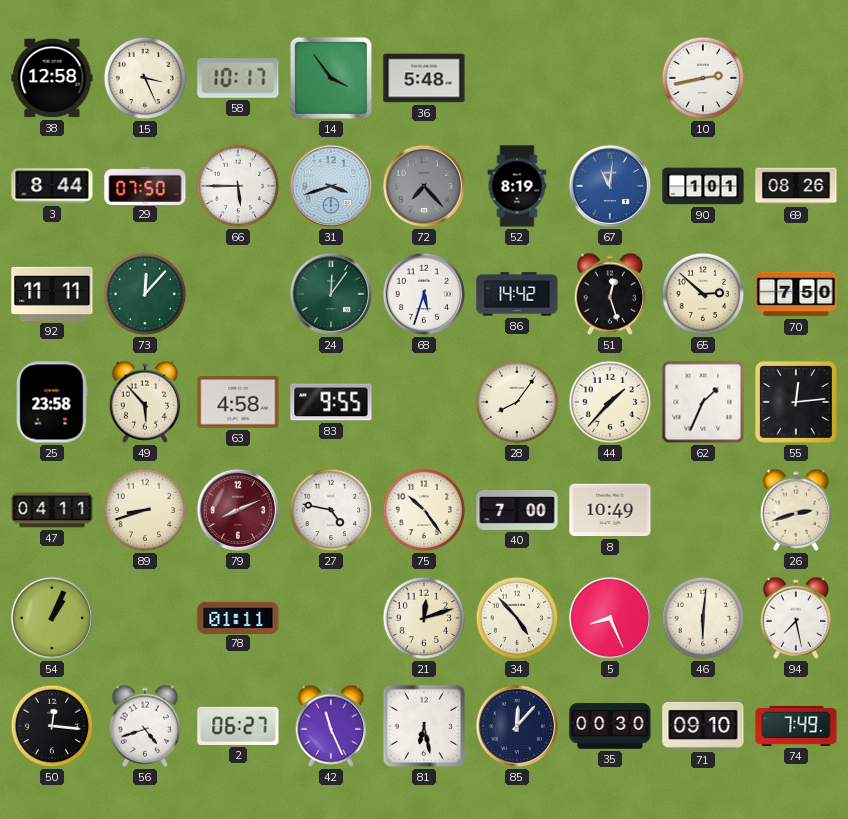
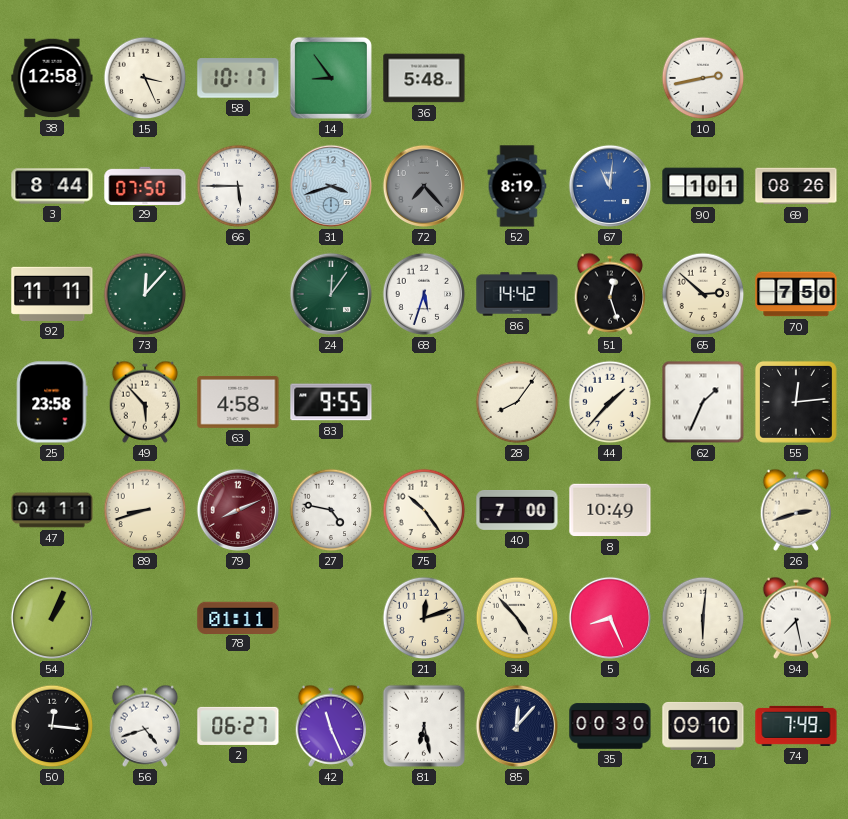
14: 3:54 -> 8:54
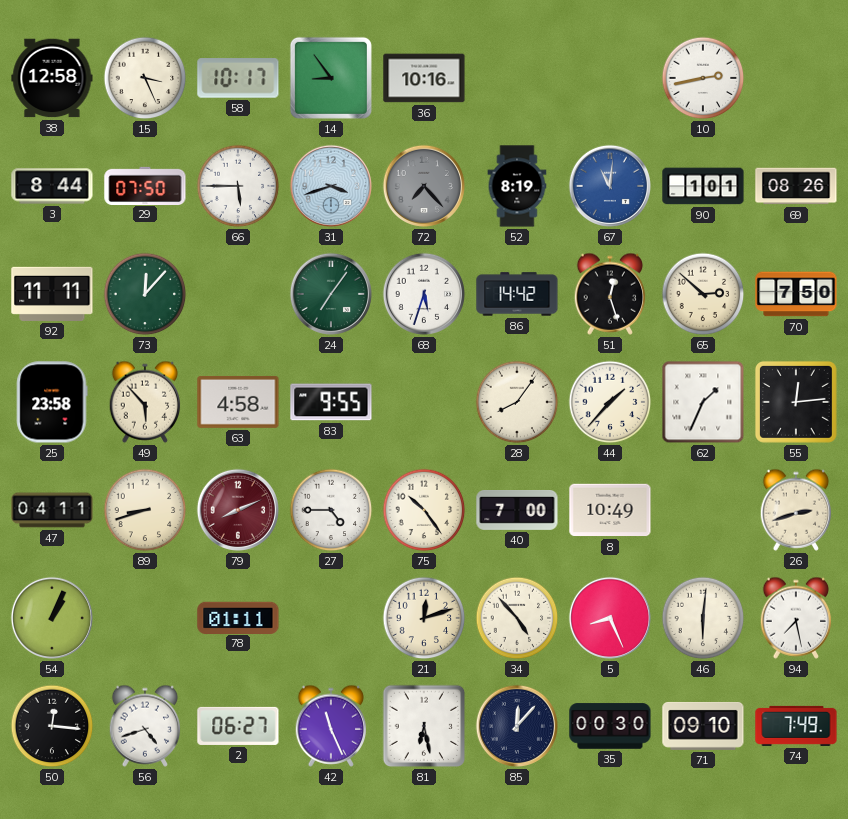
36: 5:48 -> 10:16
24: 12:06 -> 7:06
27: 4:47 -> 4:45
